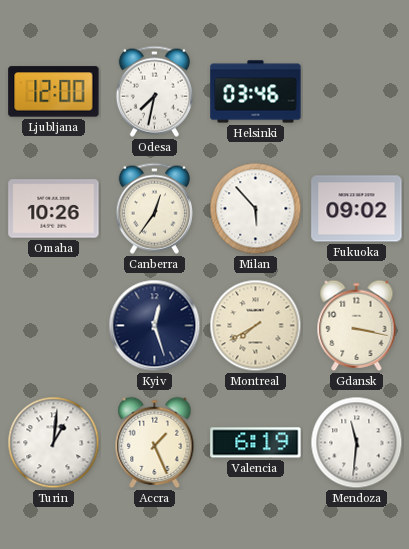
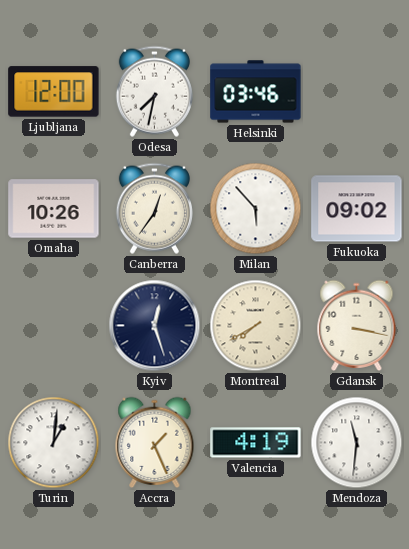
Valencia: 6:19 -> 4:19
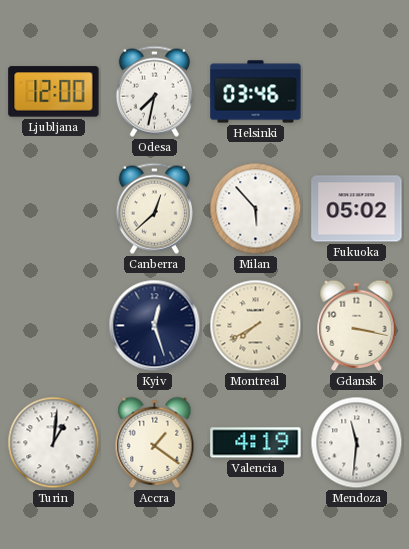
Omaha: 10:26 -> none
Canberra: 12:36 -> 12:38
Fukuoka: 09:02 -> 05:02
Accra: 1:26 -> 1:21
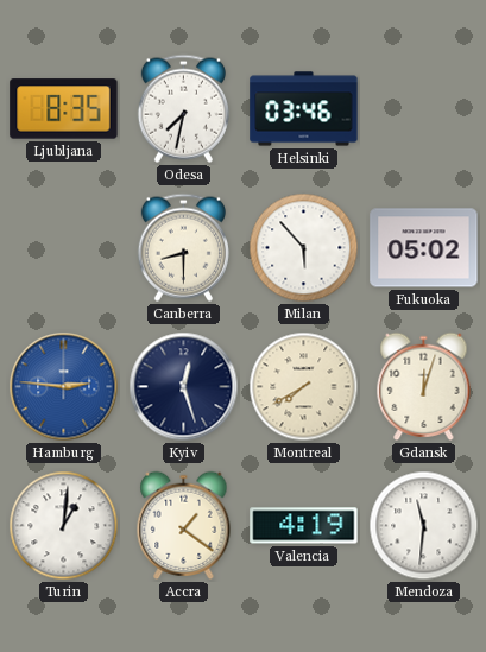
Ljubljana: 12:00 -> 8:35
Canberra: 12:38 -> 8:30
Hamburg: none -> 2:46
Gdansk: 3:17 -> 12:03
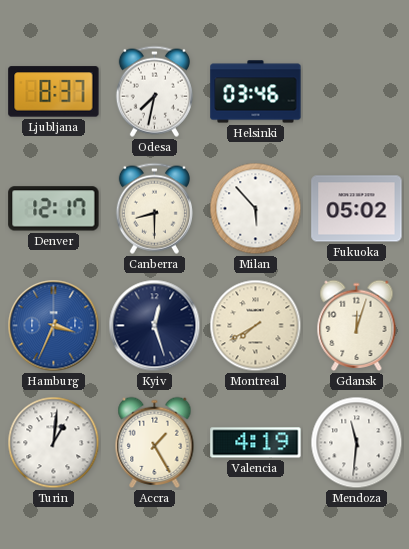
Ljubljana: 8:35 -> 8:37
Denver: none -> 12:17
Hamburg: 2:46 -> 3:34
Accra: 1:21 -> 1:25
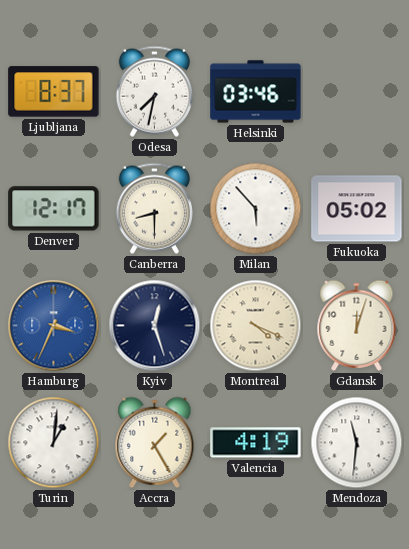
Montreal: 7:40 -> 4:19
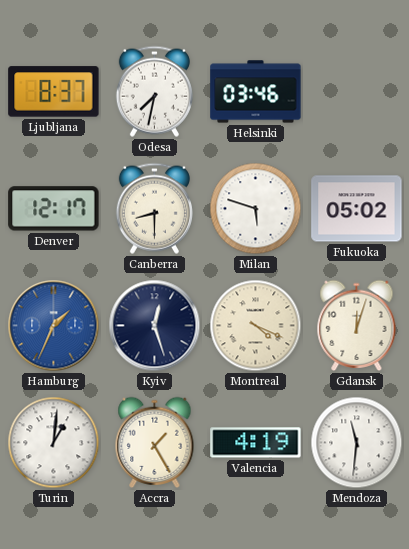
Milan: 5:53 -> 5:48
Hamburg: 3:34 -> 1:34
